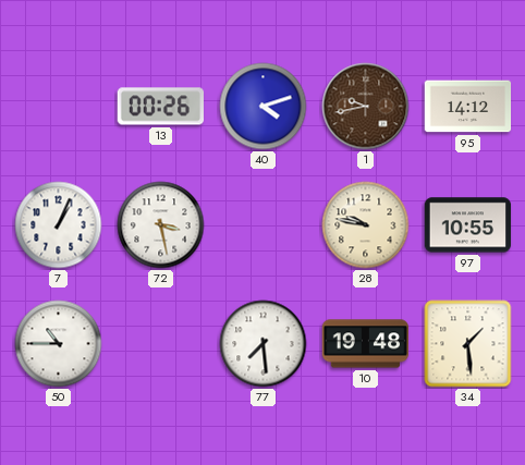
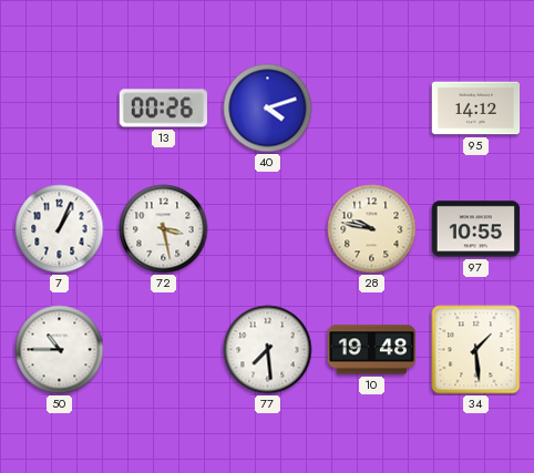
1: 9:43 -> none
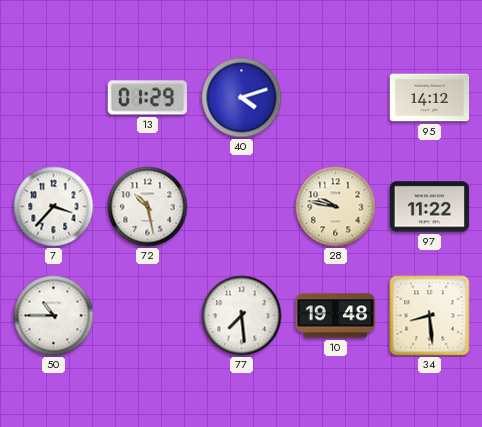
13: 00:26 -> 01:29
7: 1:04 -> 3:37
72: 3:28 -> 10:28
97: 10:55 -> 11:22
34: 1:29 -> 8:29
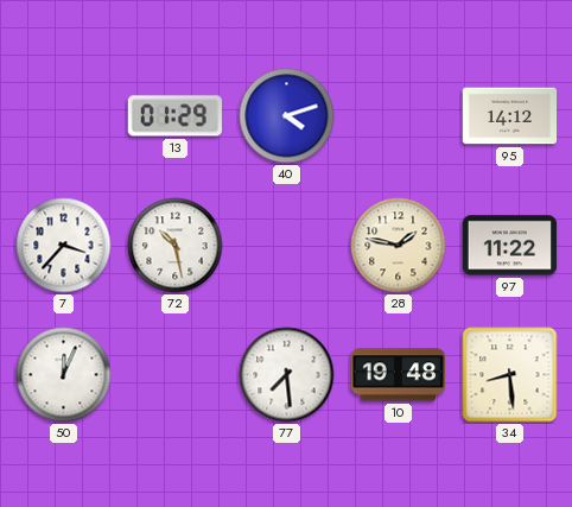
28: 9:47 -> 1:47
50: 10:45 -> 12:04
